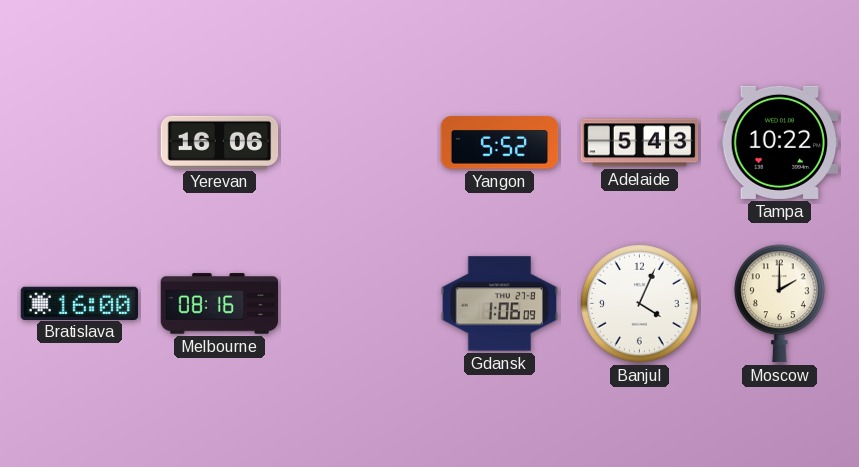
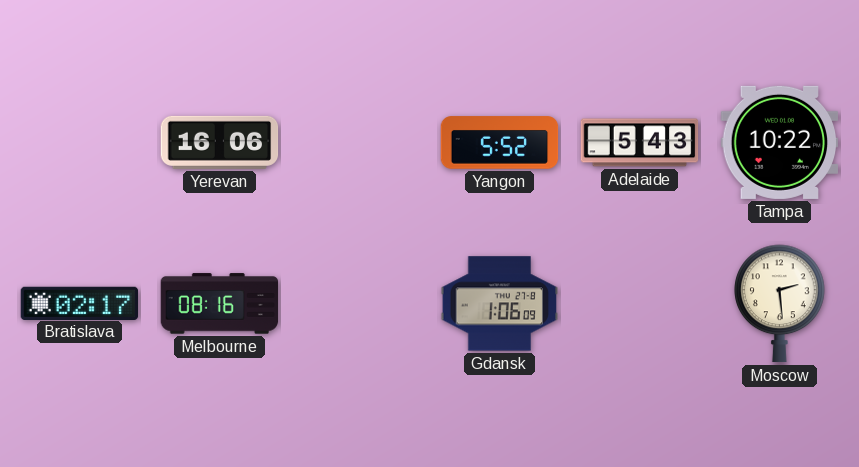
Bratislava: 16:00 -> 02:17
Banjul: 4:04 -> none
Moscow: 2:00 -> 2:29
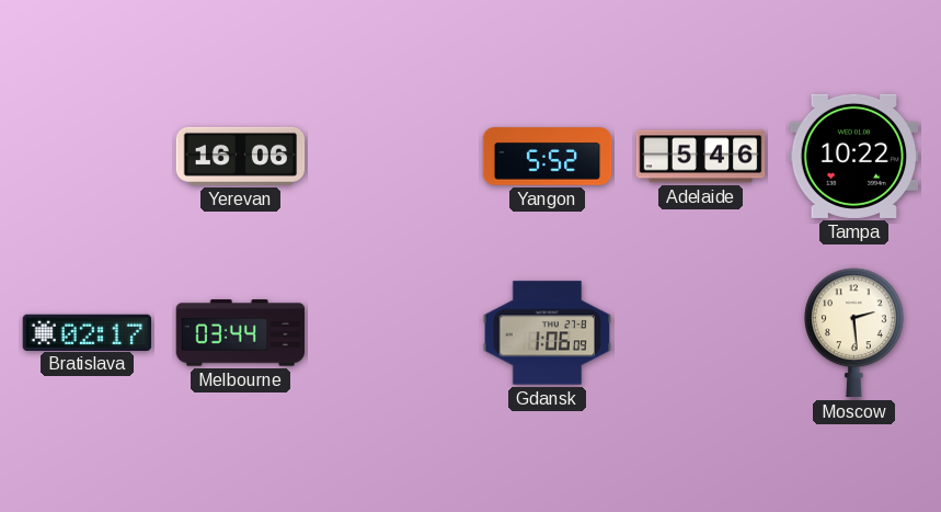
Adelaide: 5:43 -> 5:46
Melbourne: 08:16 -> 03:44
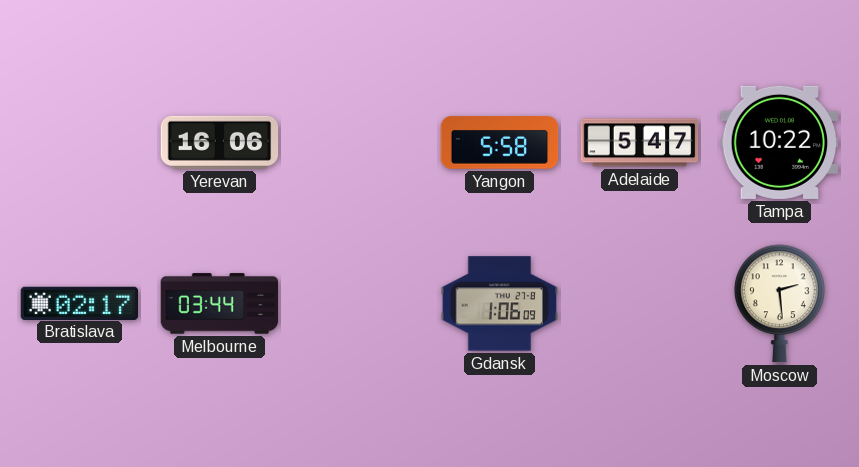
Yangon: 5:52 -> 5:58
Adelaide: 5:46 -> 5:47
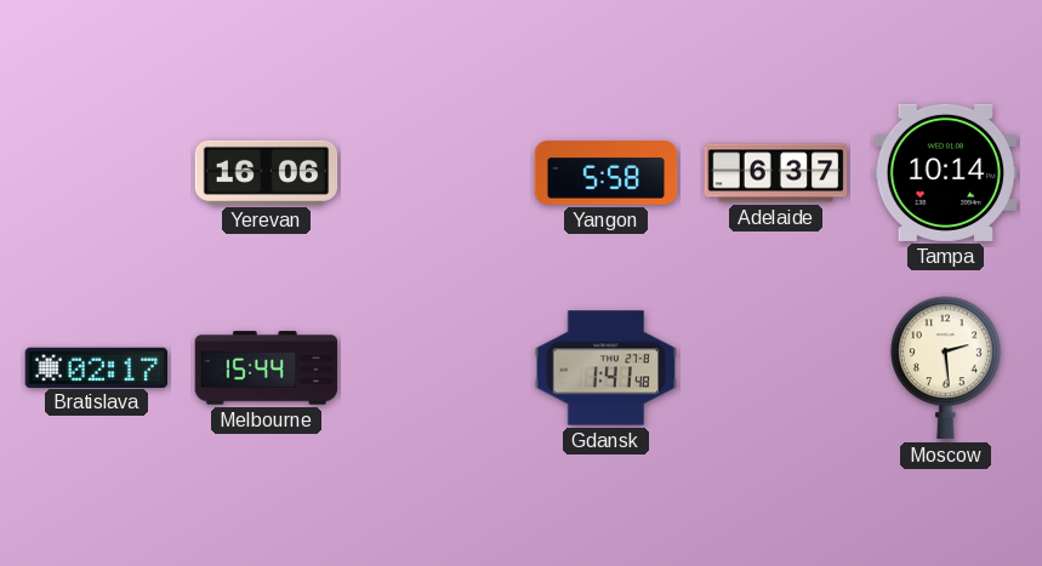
Adelaide: 5:47 -> 6:37
Tampa: 10:22 -> 10:14
Melbourne: 03:44 -> 15:44
Gdansk: 1:06 -> 1:41
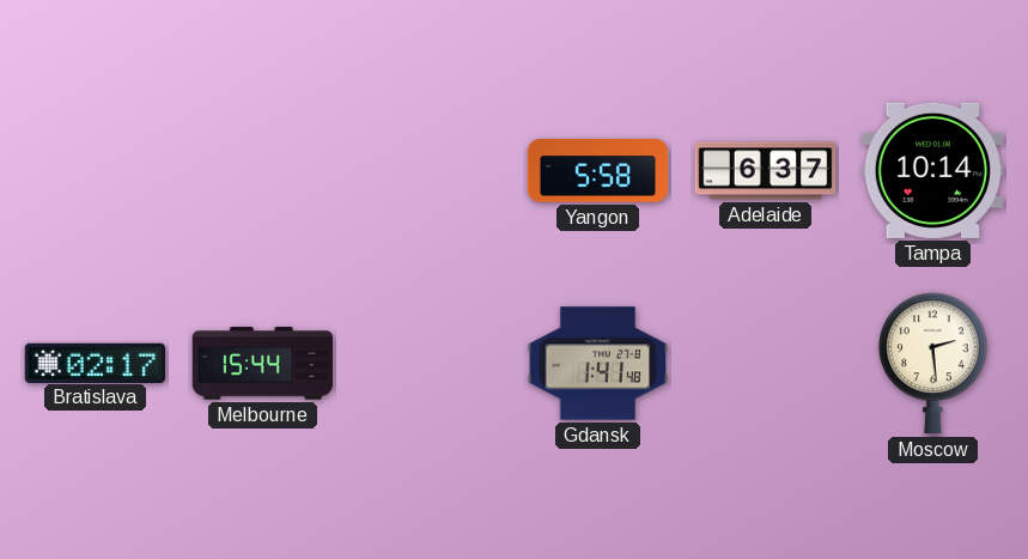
Yerevan: 16:06 -> none
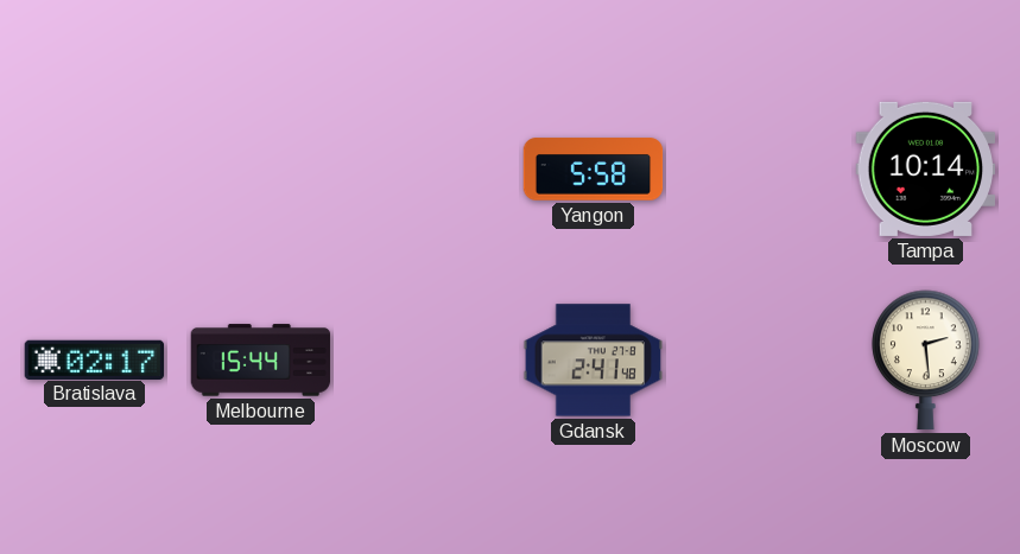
Adelaide: 6:37 -> none
Gdansk: 1:41 -> 2:41
